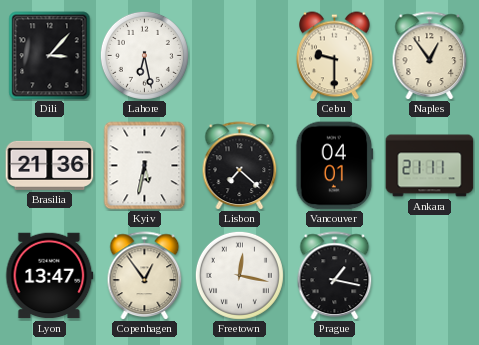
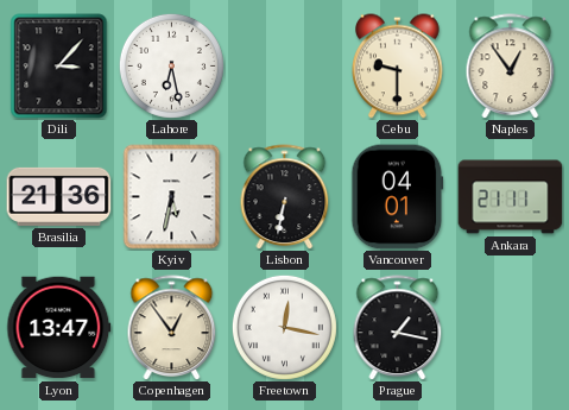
Lisbon: 7:22 -> 6:32
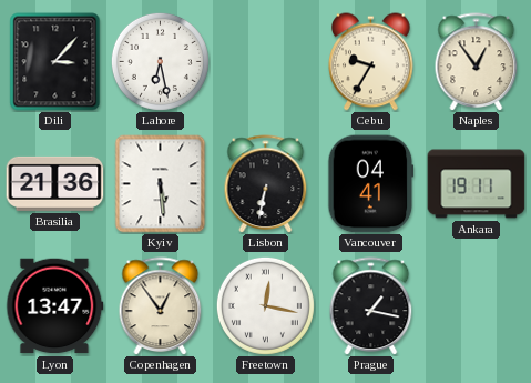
Cebu: 9:30 -> 9:35
Kyiv: 5:32 -> 5:29
Vancouver: 04:01 -> 04:41
Ankara: 21:11 -> 19:11
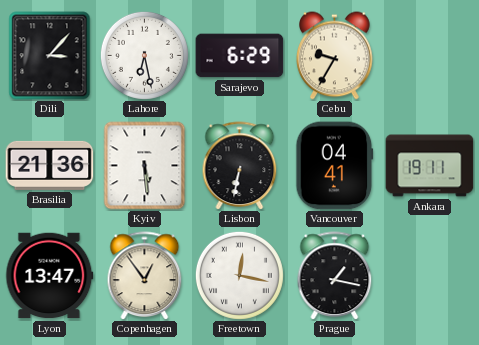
Sarajevo: none -> 6:29
Naples: 12:54 -> none
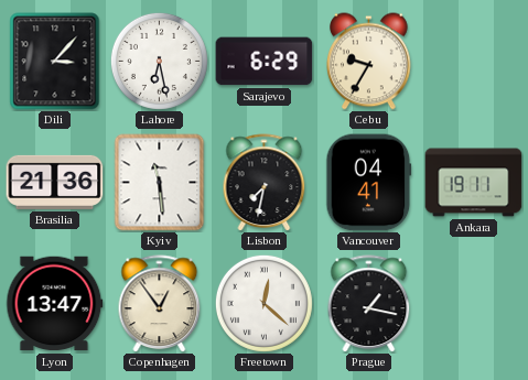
Kyiv: 5:29 -> 11:29
Lisbon: 6:32 -> 7:32
Freetown: 12:17 -> 12:22
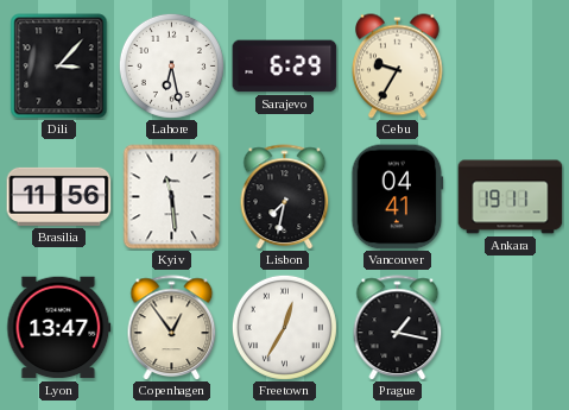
Brasilia: 21:36 -> 11:56
Freetown: 12:22 -> 12:35
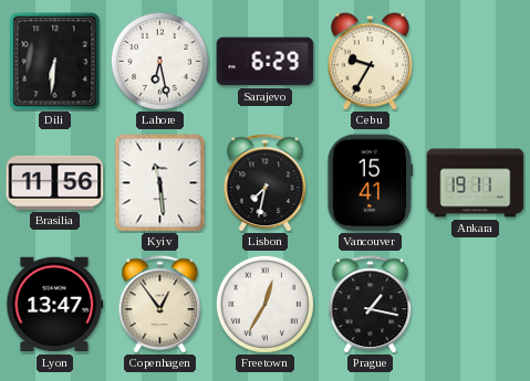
Dili: 3:07 -> 6:31
Vancouver: 04:41 -> 15:41
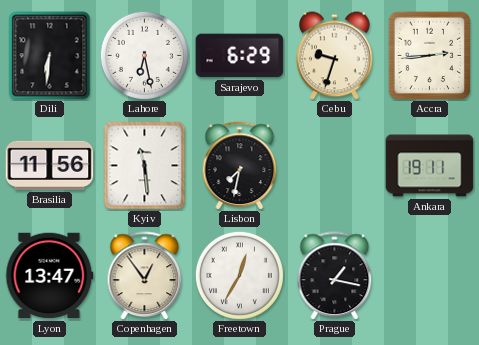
Cebu: 9:35 -> 9:33
Accra: none -> 2:44
Vancouver: 15:41 -> none
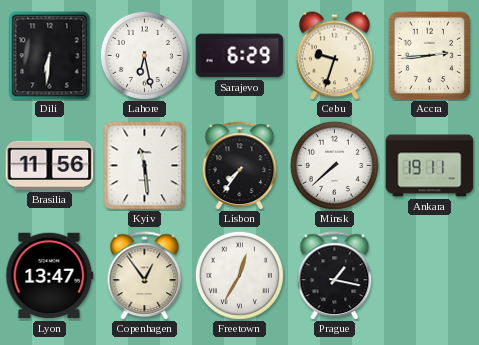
Lisbon: 7:32 -> 7:36
Minsk: none -> 7:38
